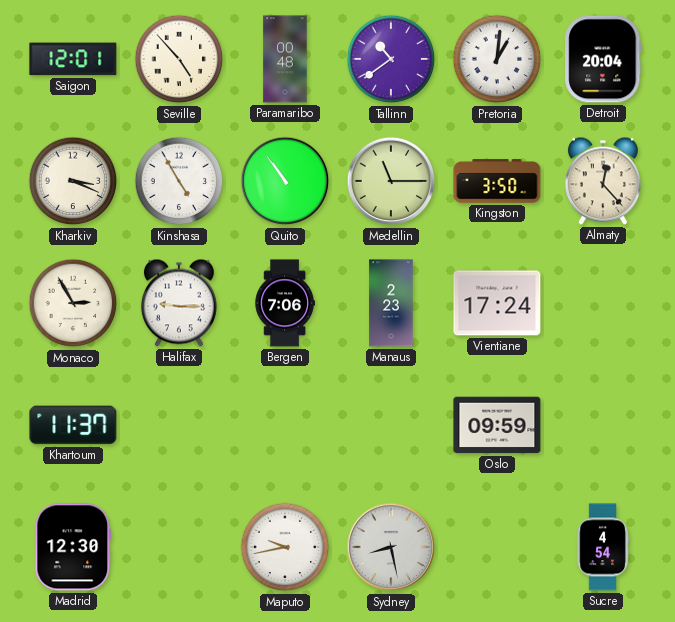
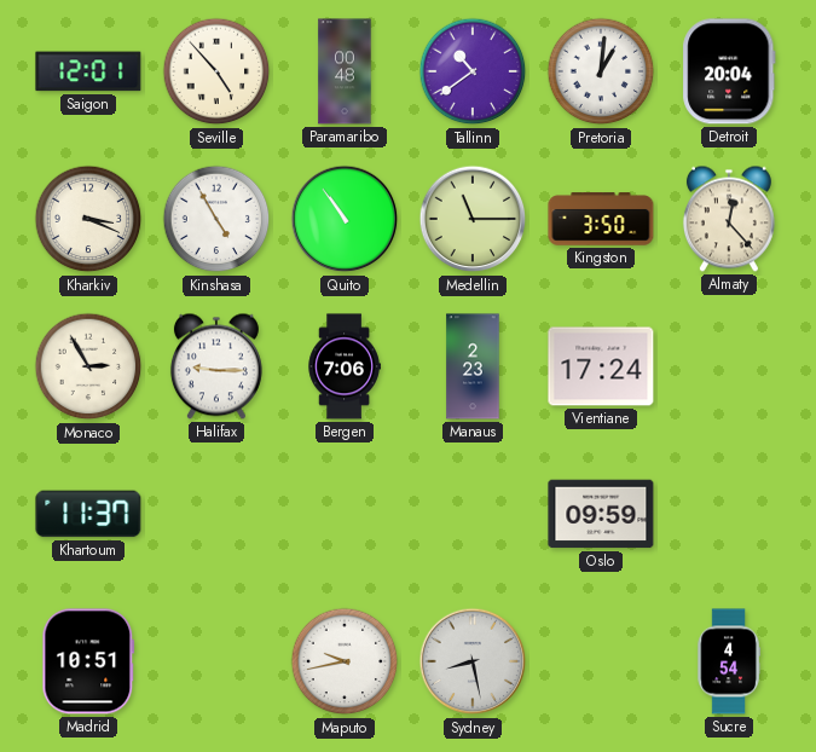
Madrid: 12:30 -> 10:51
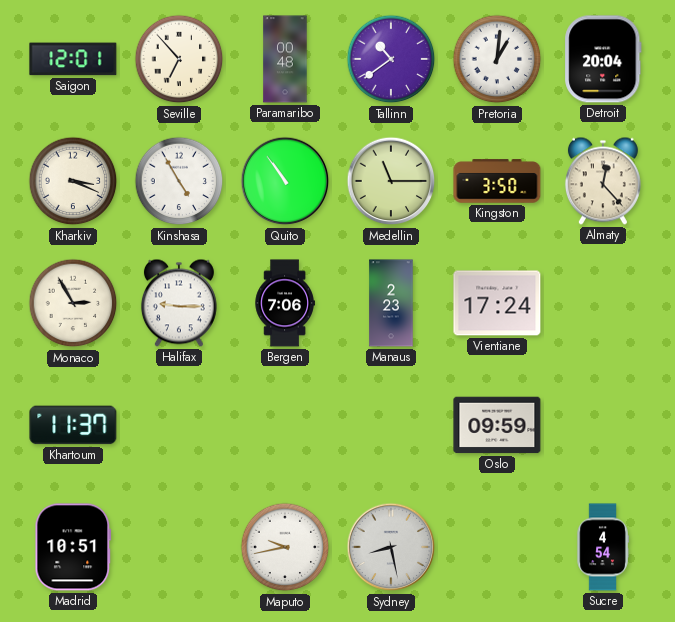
Seville: 4:53 -> 6:53
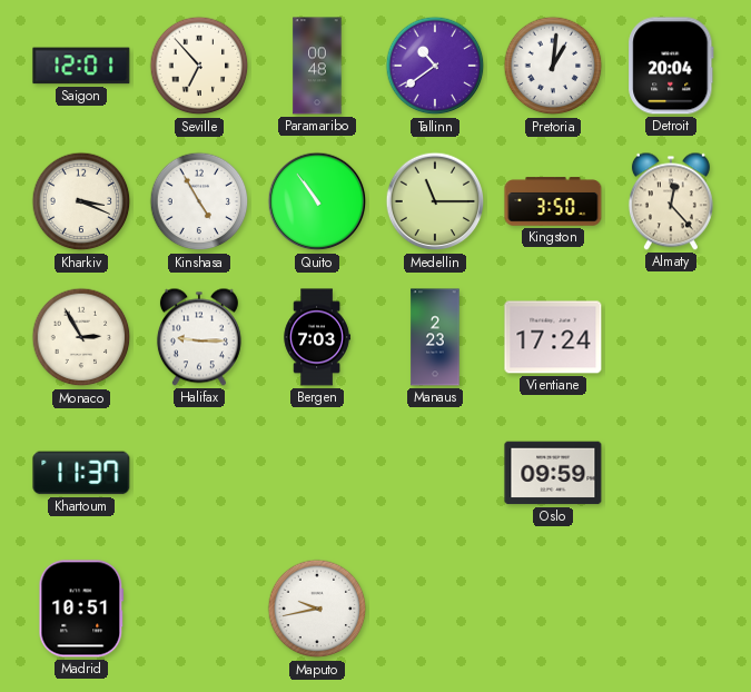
Bergen: 7:06 -> 7:03
Sydney: 8:28 -> none
Sucre: 4:54 -> none
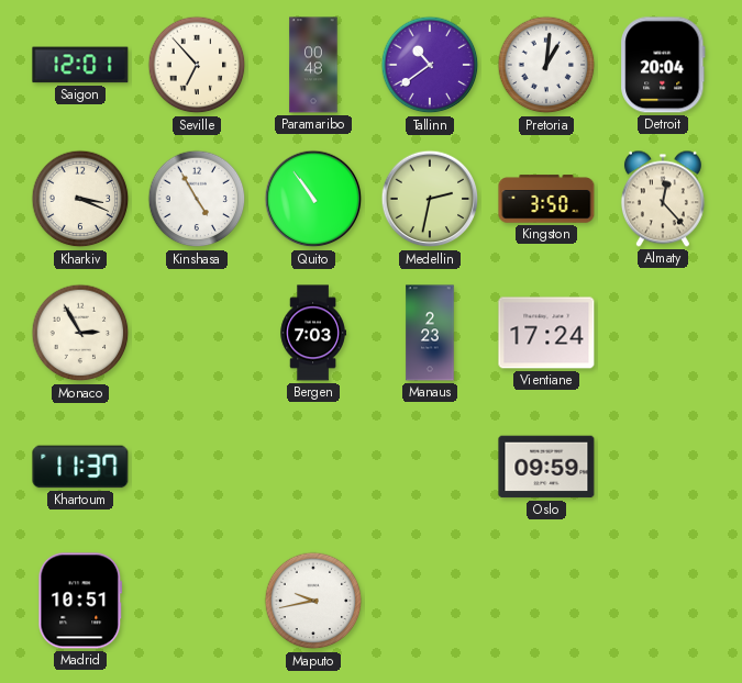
Medellin: 11:15 -> 2:32
Halifax: 9:15 -> none
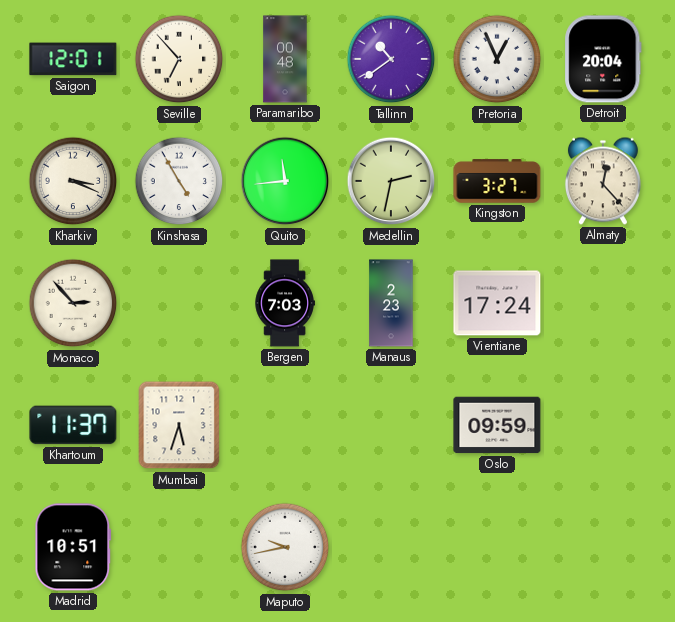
Pretoria: 1:01 -> 12:56
Quito: 10:54 -> 11:44
Kingston: 3:50 -> 3:27
Monaco: 2:55 -> 2:53
Mumbai: none -> 5:33
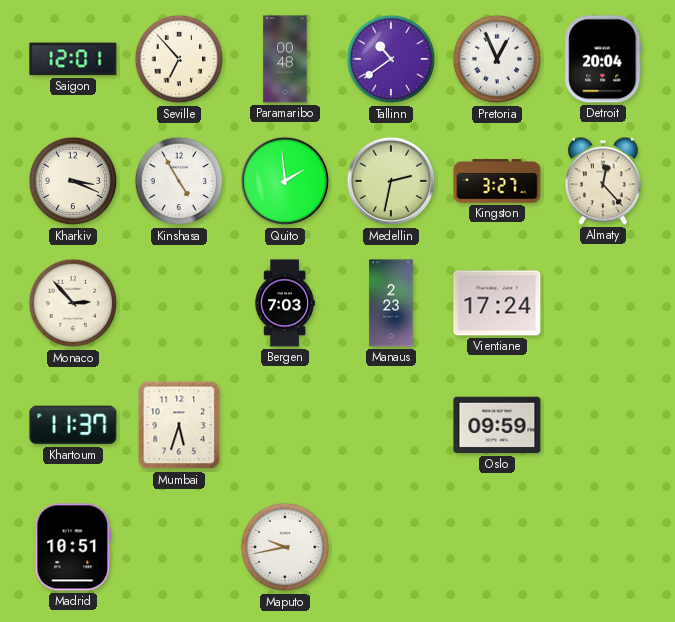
Quito: 11:44 -> 1:59
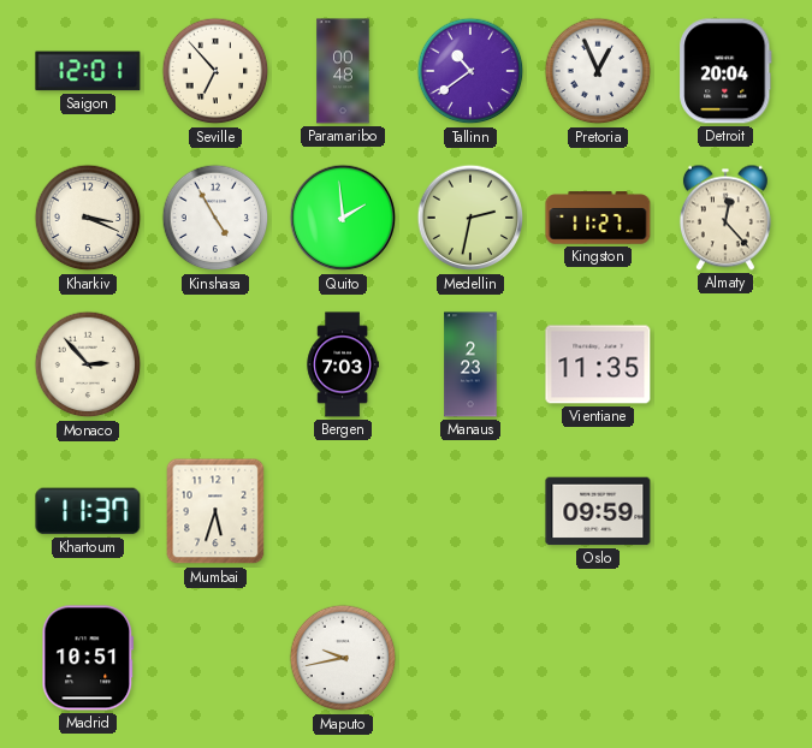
Kingston: 3:27 -> 11:27
Vientiane: 17:24 -> 11:35
